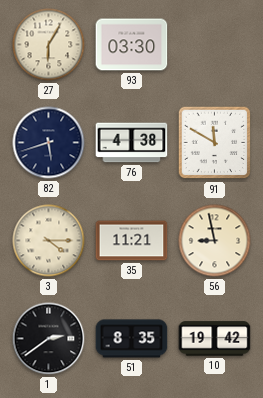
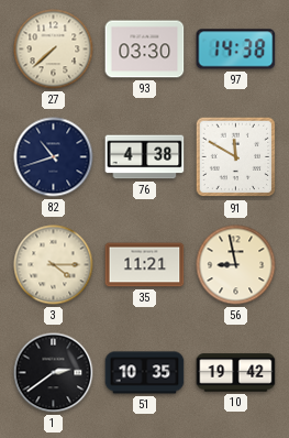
27: 6:05 -> 7:38
97: none -> 14:38
82: 5:42 -> 10:42
51: 8:35 -> 10:35
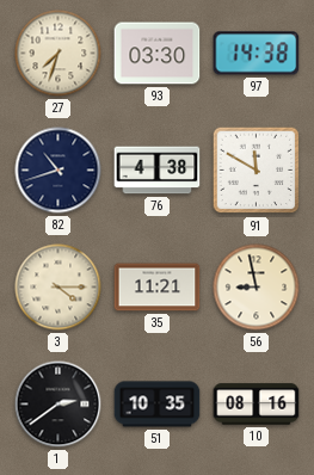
27: 7:38 -> 7:33
10: 19:42 -> 08:16
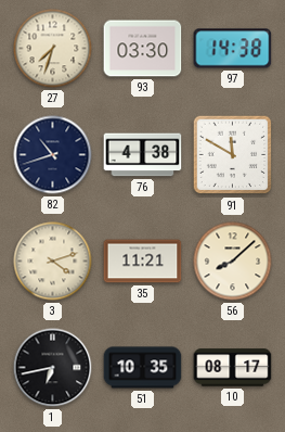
3: 4:15 -> 4:12
56: 8:58 -> 8:08
1: 2:39 -> 6:43
10: 08:16 -> 08:17
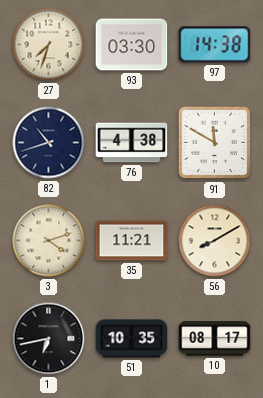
56: 8:08 -> 8:10
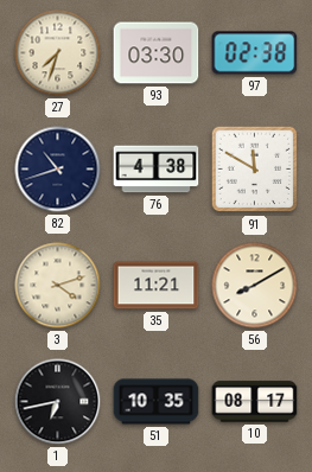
97: 14:38 -> 02:38
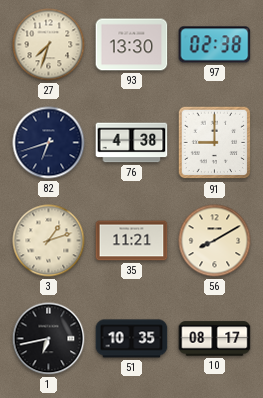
93: 03:30 -> 13:30
82: 10:42 -> 6:42
91: 11:50 -> 9:00
3: 4:12 -> 1:12
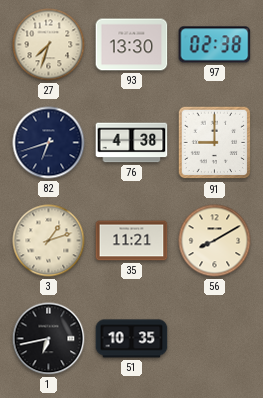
10: 08:17 -> none
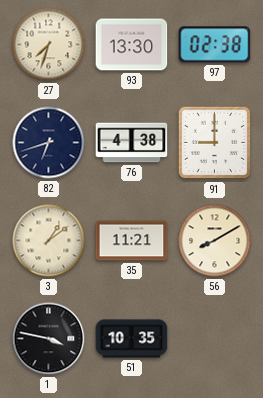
3: 1:12 -> 1:09
1: 6:43 -> 3:47
